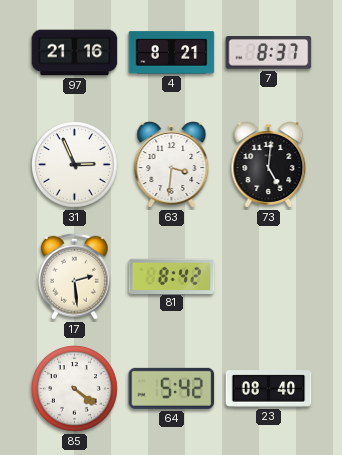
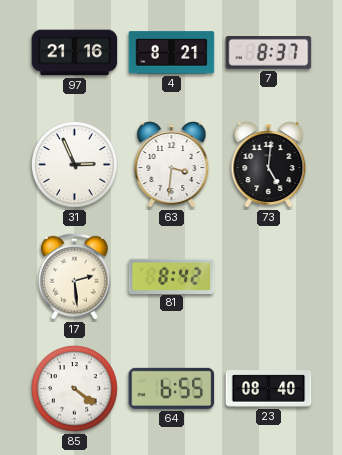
64: 5:42 -> 6:55
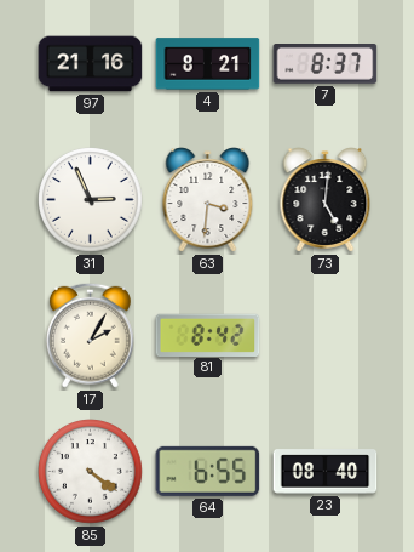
17: 2:29 -> 2:05
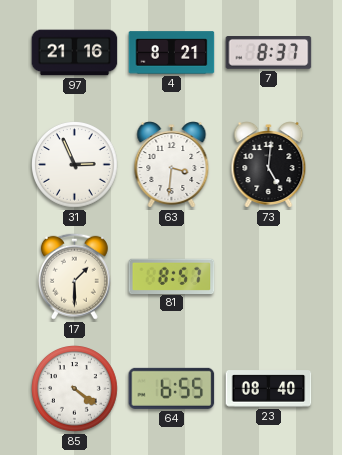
17: 2:05 -> 1:30
81: 8:42 -> 8:57
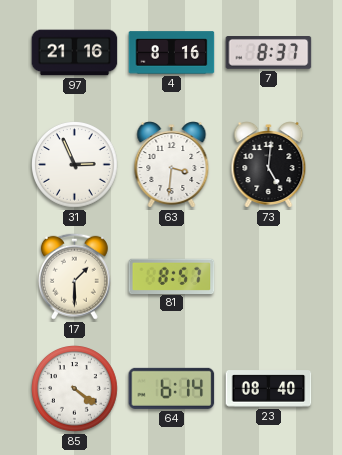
4: 8:21 -> 8:16
64: 6:55 -> 6:14
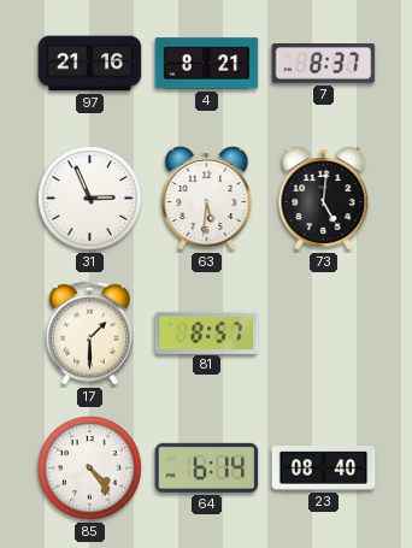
4: 8:16 -> 8:21
63: 3:31 -> 5:31
85: 4:21 -> 4:24
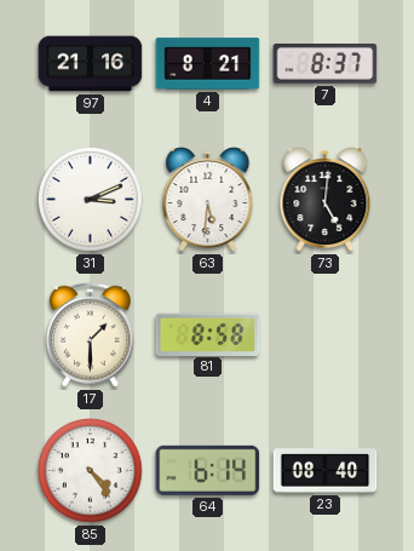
31: 2:56 -> 3:11
81: 8:57 -> 8:58
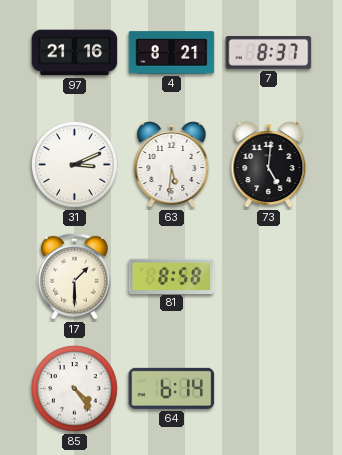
23: 08:40 -> none
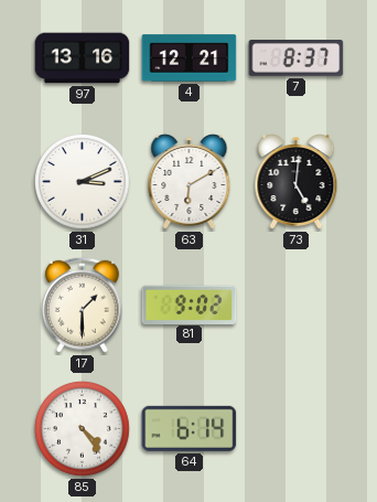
97: 21:16 -> 13:16
4: 8:21 -> 12:21
63: 5:31 -> 6:10
81: 8:58 -> 9:02
